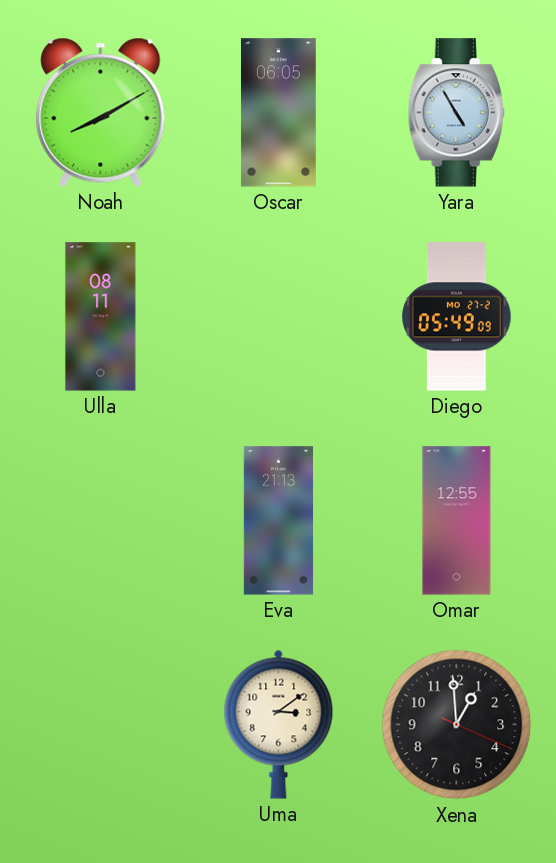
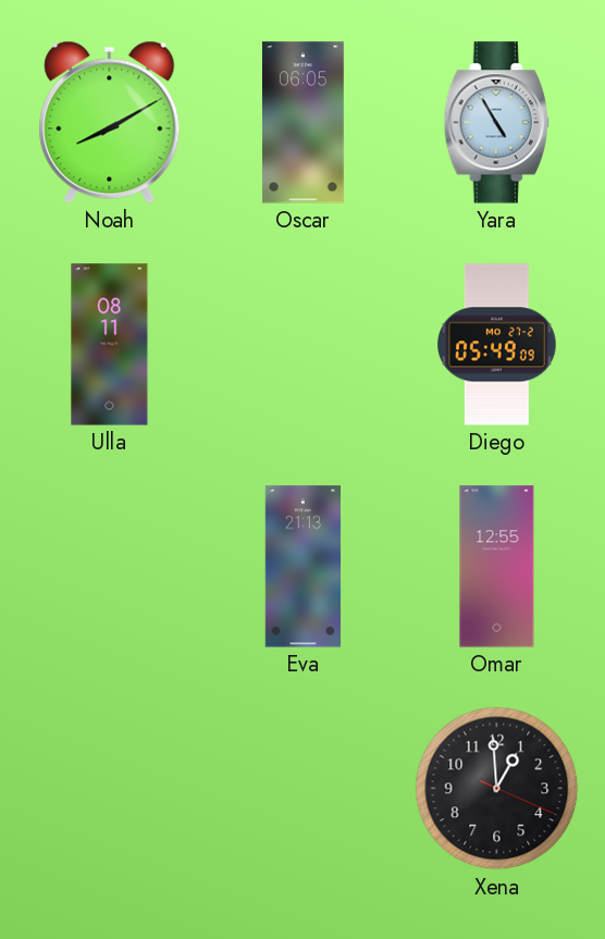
Uma: 3:09 -> none
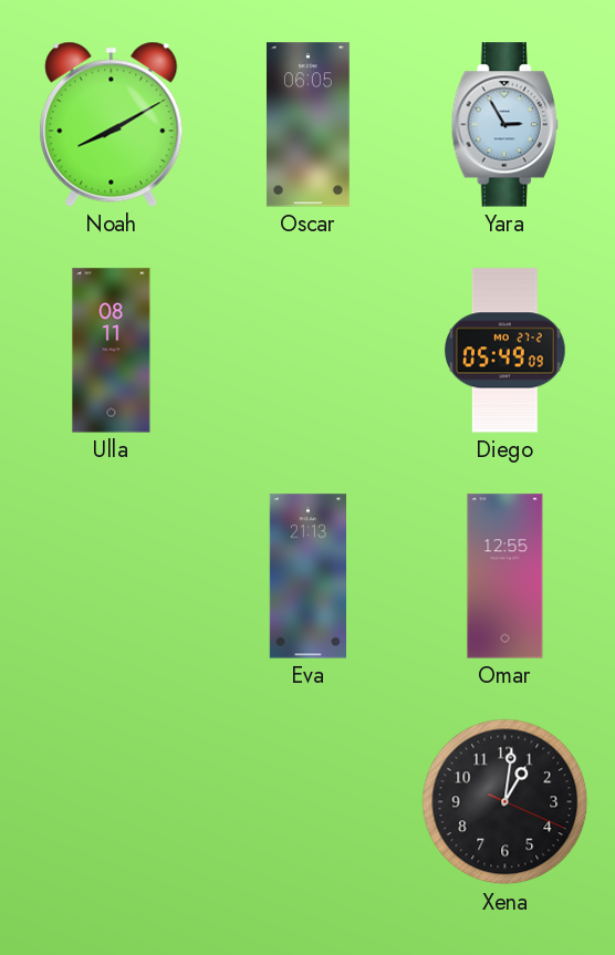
Yara: 4:55 -> 2:55
Xena: 12:59 -> 1:01
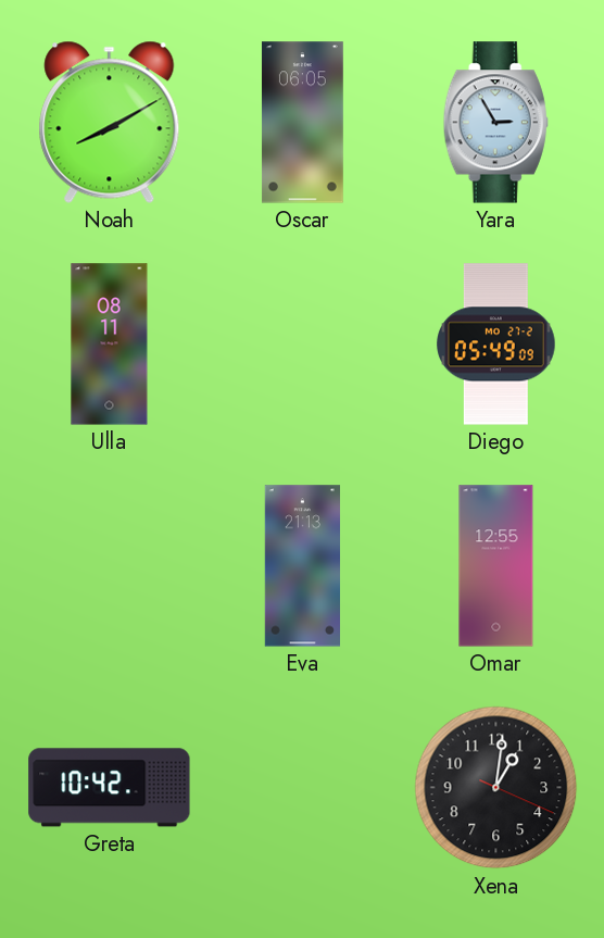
Greta: none -> 10:42
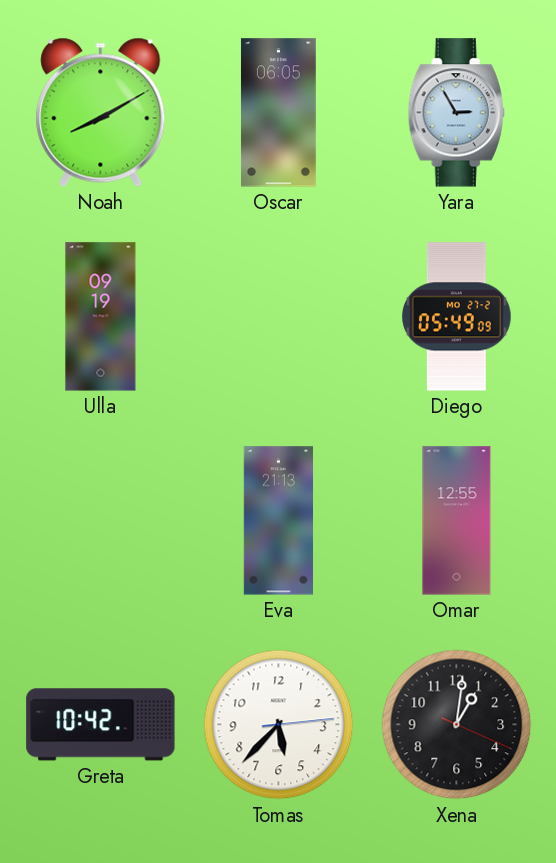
Ulla: 08:11 -> 09:19
Tomas: none -> 5:37
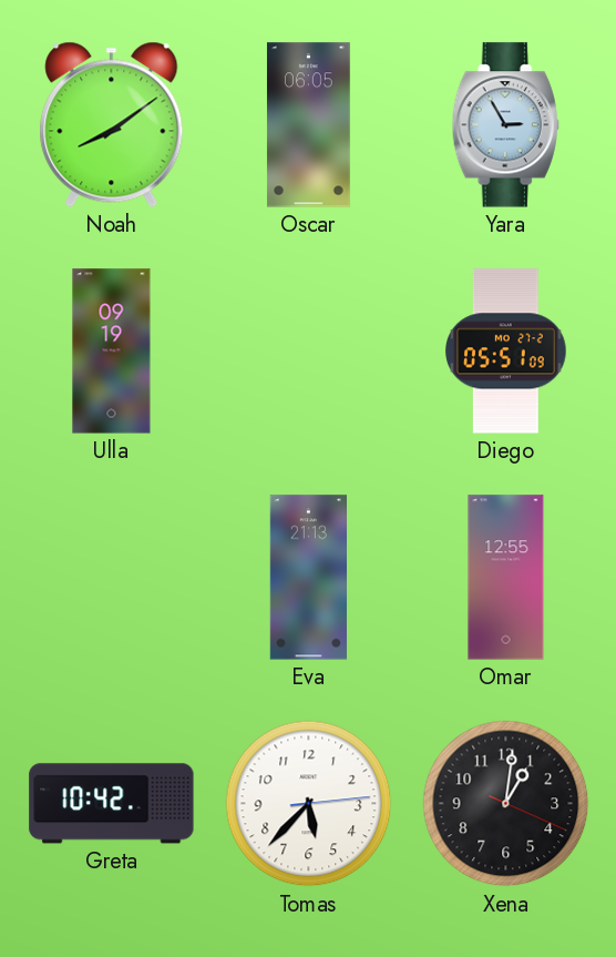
Noah: 8:10 -> 8:09
Diego: 05:49 -> 05:51
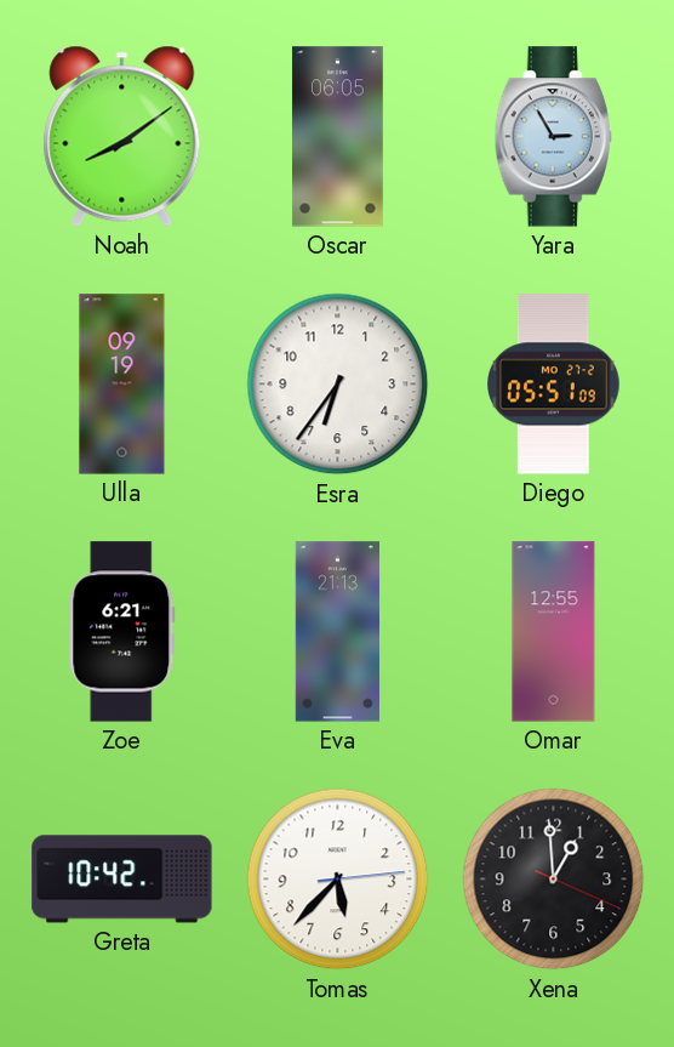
Esra: none -> 6:36
Zoe: none -> 6:21
Xena: 1:01 -> 12:59
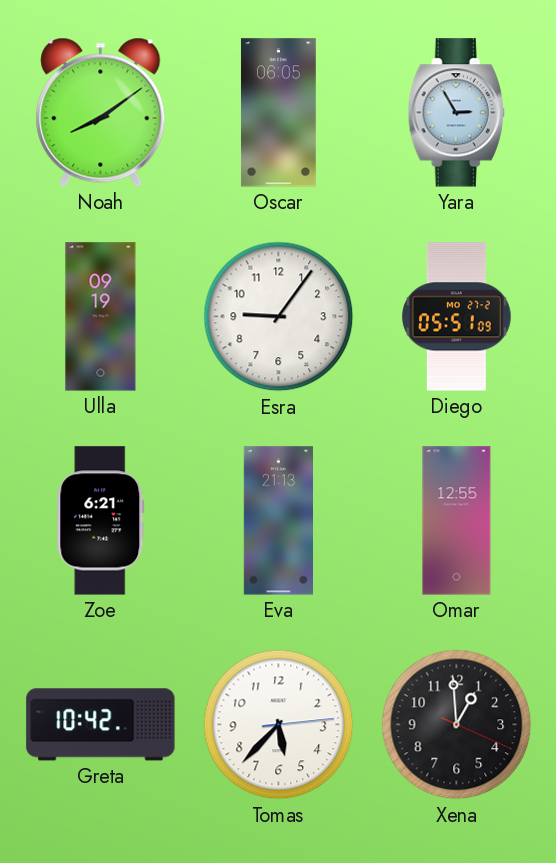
Esra: 6:36 -> 9:06
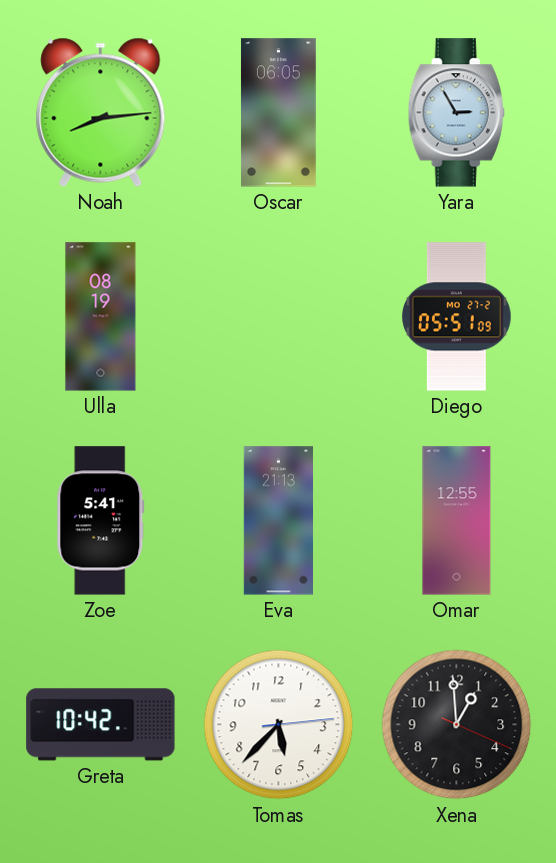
Noah: 8:09 -> 8:14
Ulla: 09:19 -> 08:19
Esra: 9:06 -> none
Zoe: 6:21 -> 5:41
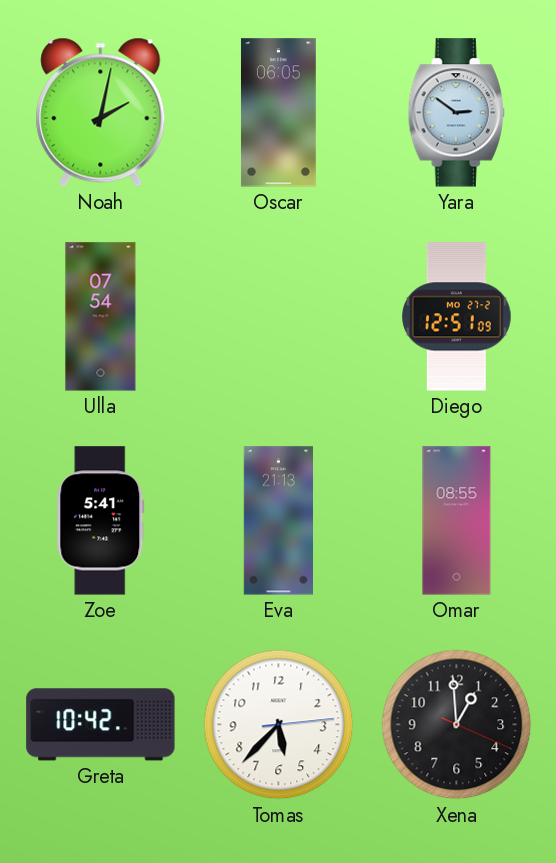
Noah: 8:14 -> 2:02
Yara: 2:55 -> 2:51
Ulla: 08:19 -> 07:54
Diego: 05:51 -> 12:51
Omar: 12:55 -> 08:55
